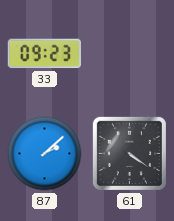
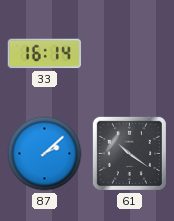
33: 09:23 -> 16:14
61: 4:21 -> 10:21
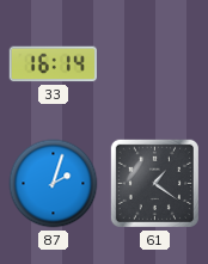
87: 2:08 -> 2:03
61: 10:21 -> 1:21
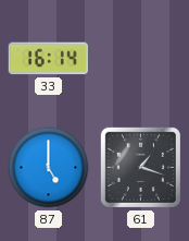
87: 2:03 -> 5:00
61: 1:21 -> 1:18
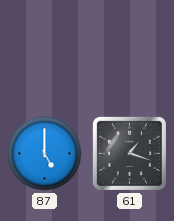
33: 16:14 -> none
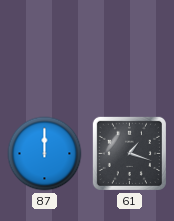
87: 5:00 -> 12:00
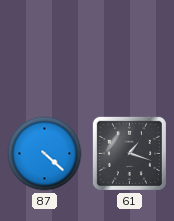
87: 12:00 -> 4:22
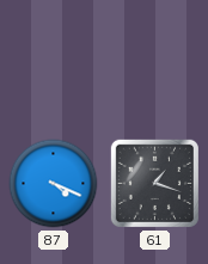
87: 4:22 -> 4:19
